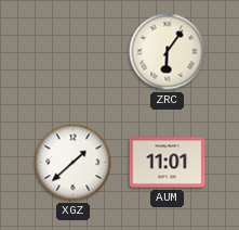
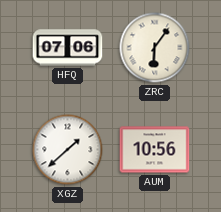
HFQ: none -> 07:06
AUM: 11:01 -> 10:56
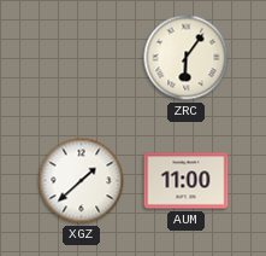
HFQ: 07:06 -> none
AUM: 10:56 -> 11:00
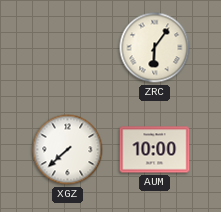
XGZ: 1:38 -> 7:38
AUM: 11:00 -> 10:00
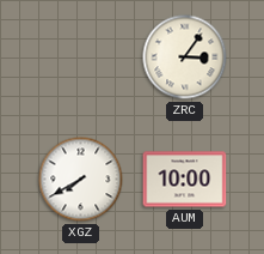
ZRC: 6:06 -> 3:06
XGZ: 7:38 -> 7:40
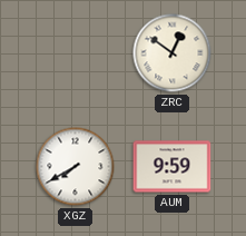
ZRC: 3:06 -> 12:51
AUM: 10:00 -> 9:59
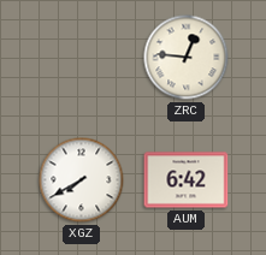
ZRC: 12:51 -> 12:46
AUM: 9:59 -> 6:42
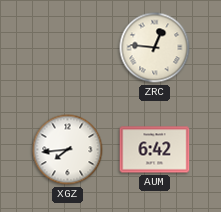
XGZ: 7:40 -> 7:44
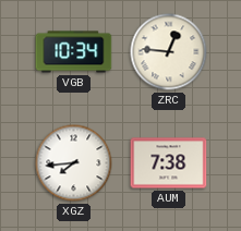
VGB: none -> 10:34
AUM: 6:42 -> 7:38
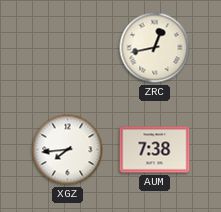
VGB: 10:34 -> none
ZRC: 12:46 -> 12:43
